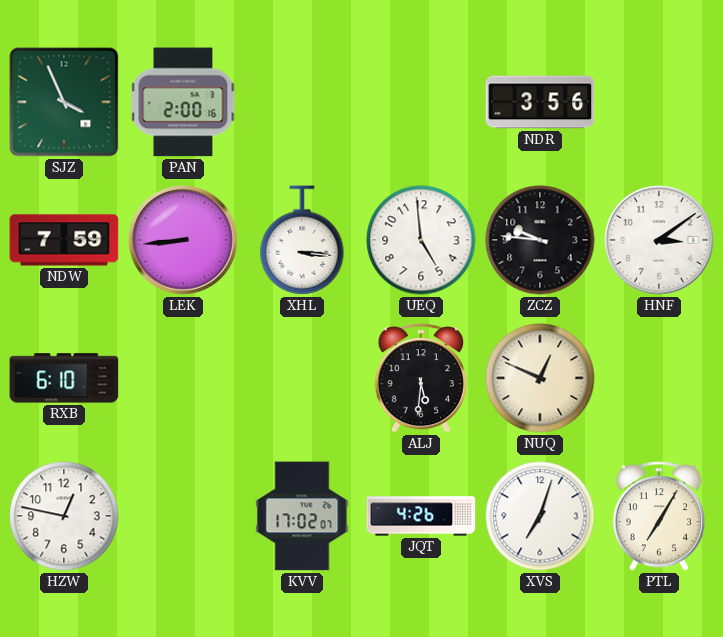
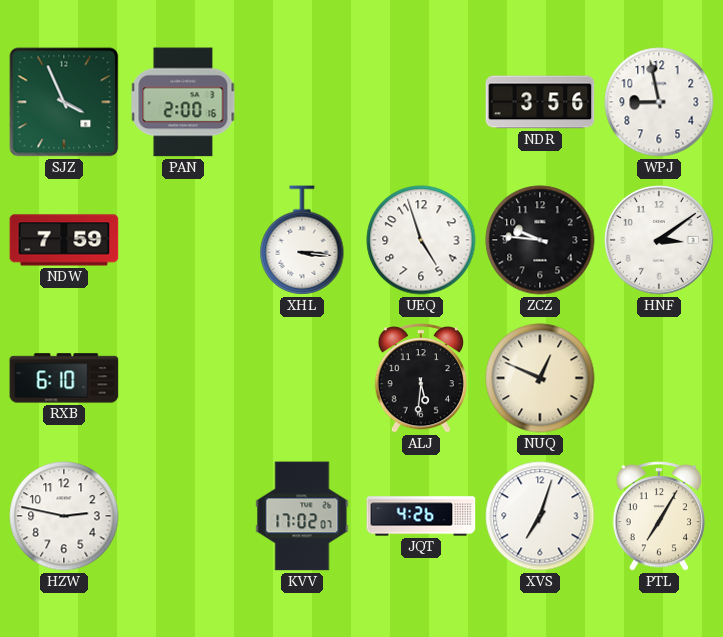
WPJ: none -> 8:58
LEK: 8:44 -> none
UEQ: 4:59 -> 4:57
HZW: 12:47 -> 2:47
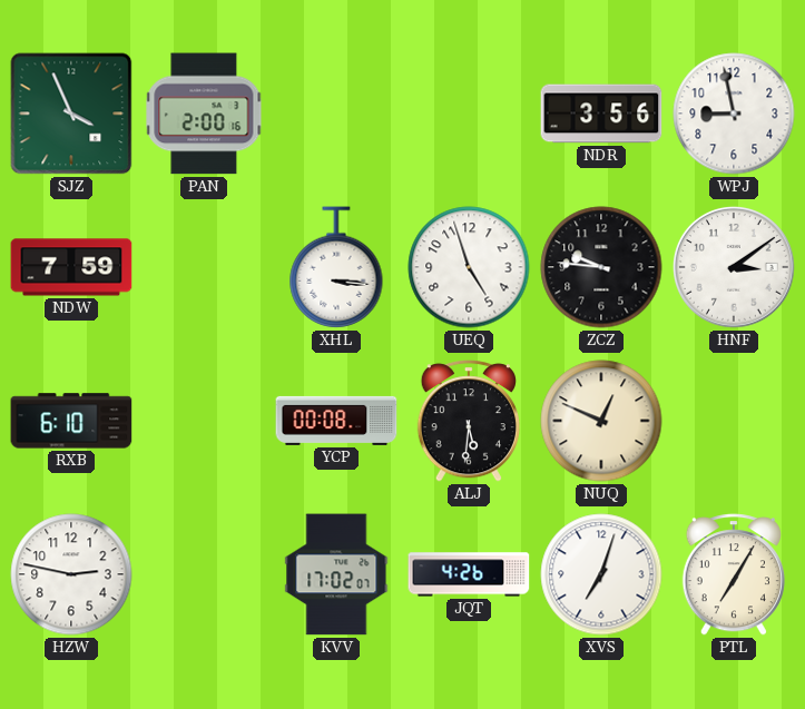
YCP: none -> 00:08
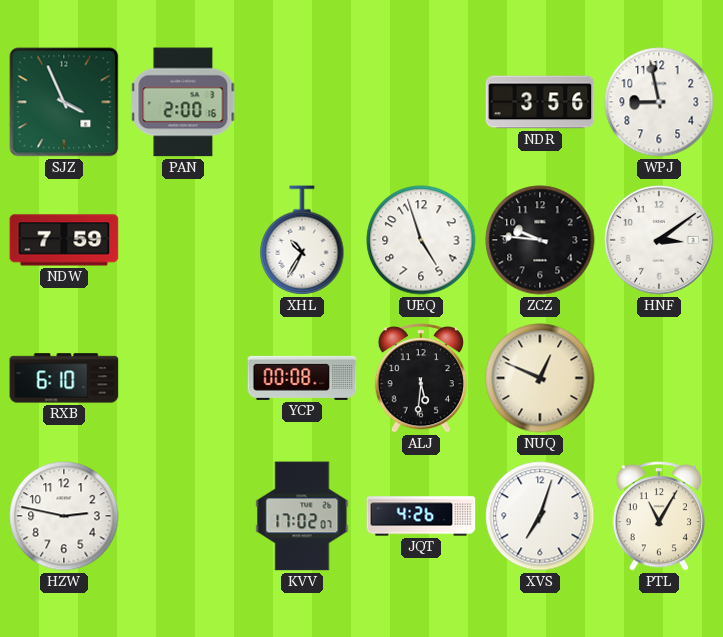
XHL: 3:16 -> 10:35
PTL: 7:05 -> 11:05
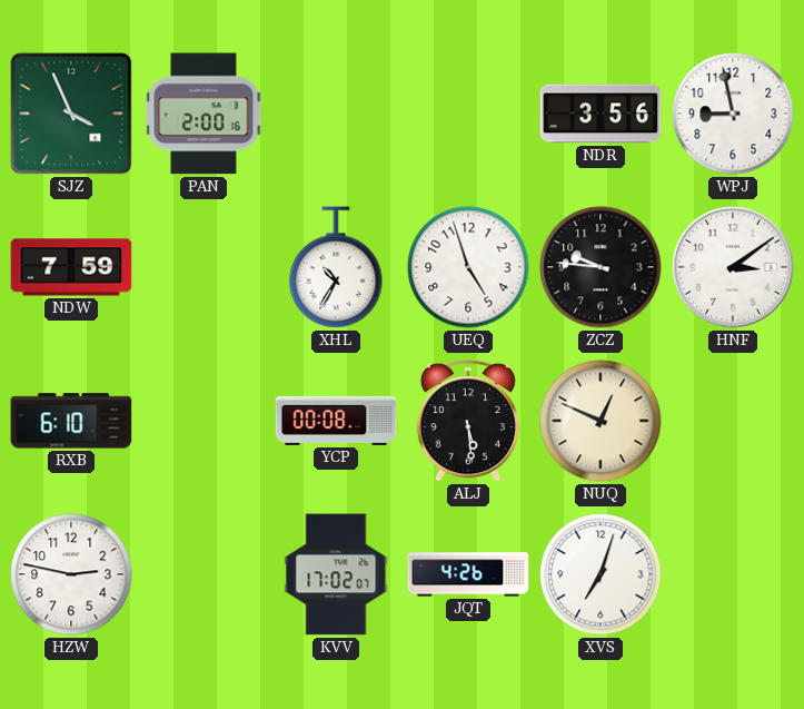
ALJ: 5:31 -> 5:29
PTL: 11:05 -> none
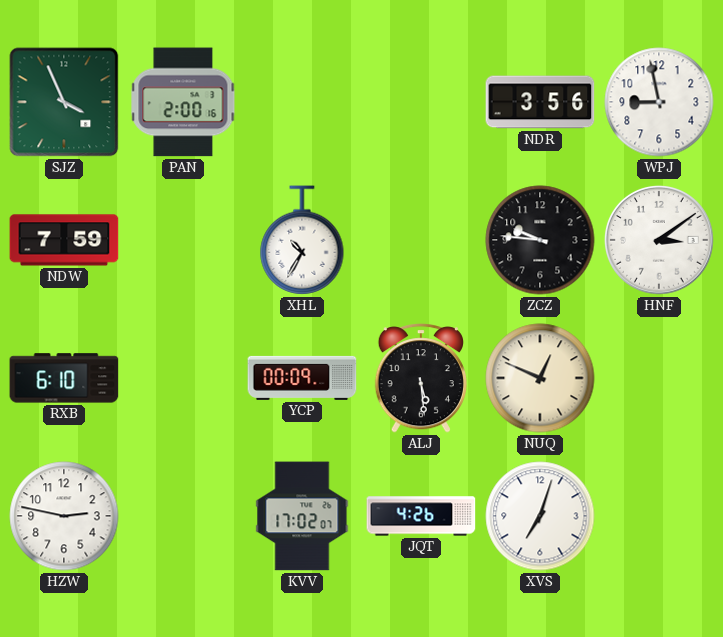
UEQ: 4:57 -> none
YCP: 00:08 -> 00:09
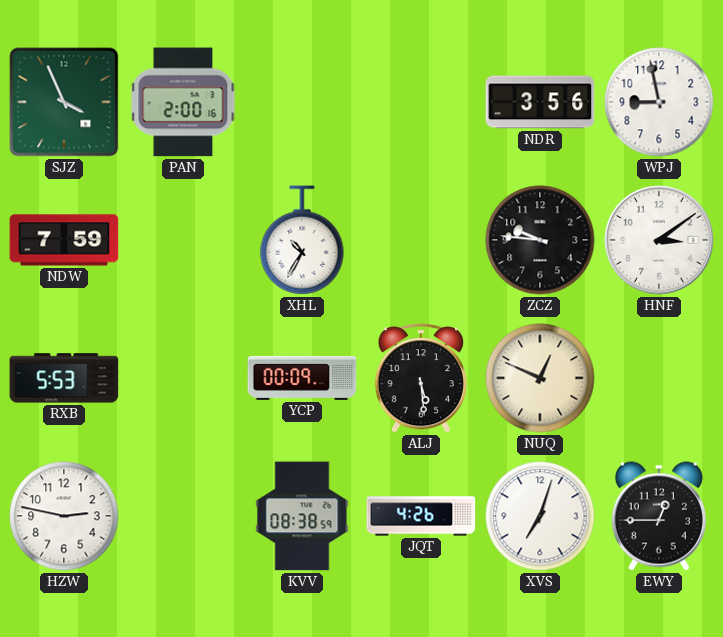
RXB: 6:10 -> 5:53
KVV: 17:02 -> 08:38
EWY: none -> 12:45
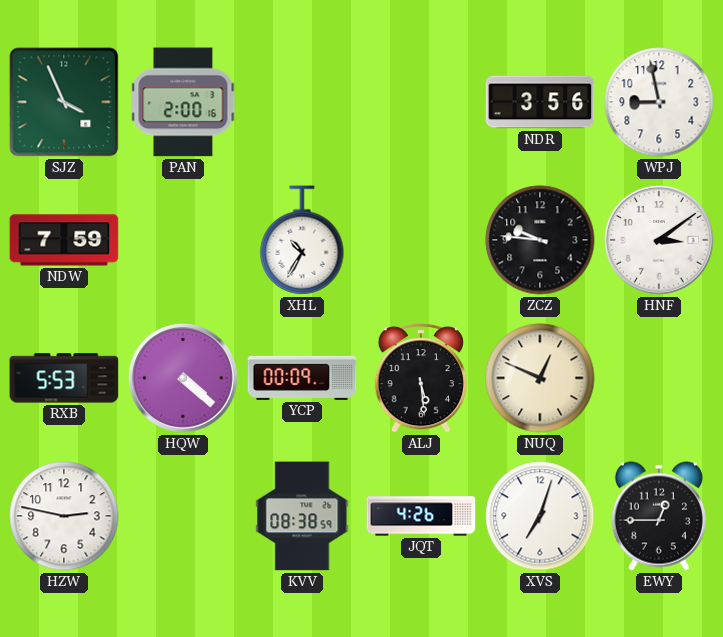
HQW: none -> 4:22
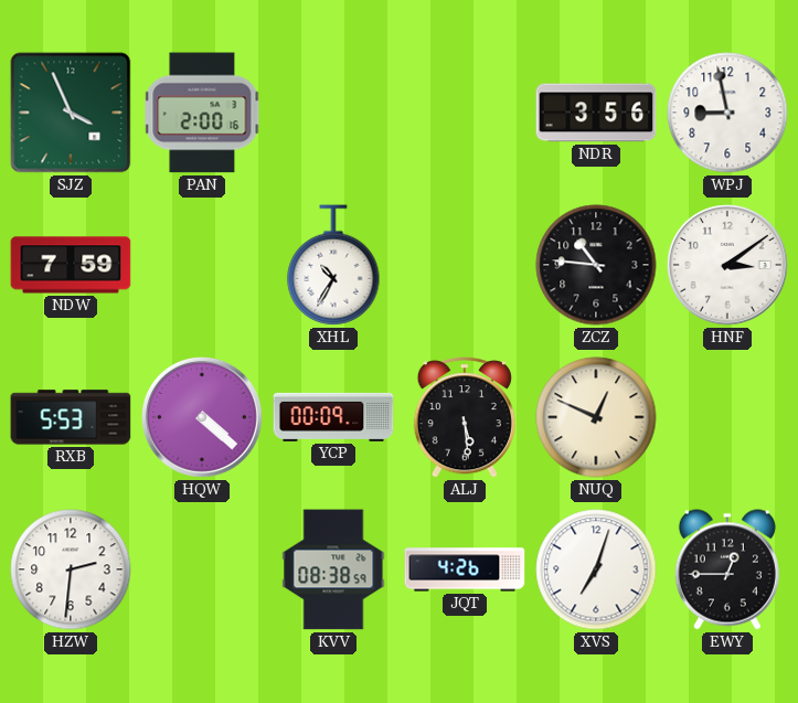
ZCZ: 9:46 -> 10:46
HZW: 2:47 -> 2:31
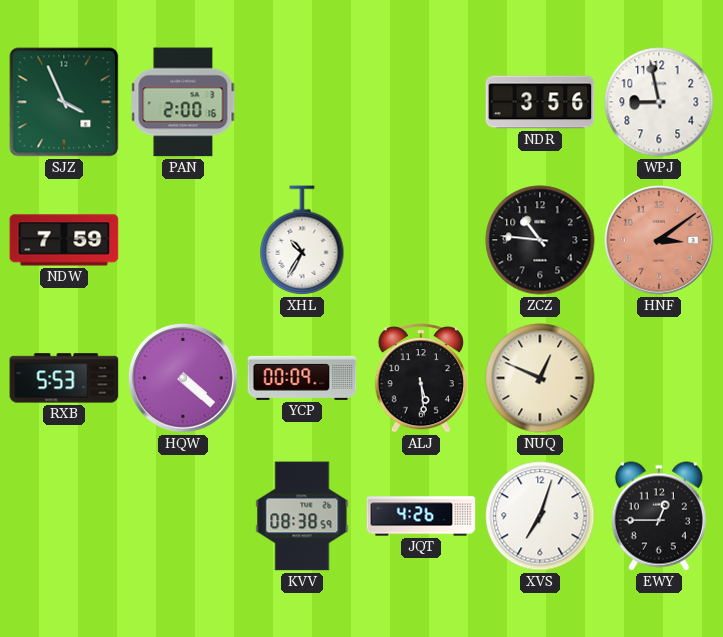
HNF dial: white -> salmon
HZW: 2:31 -> none
